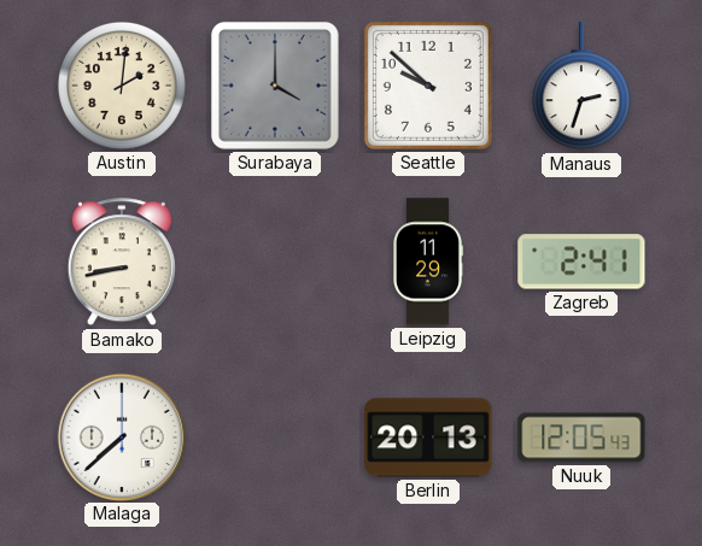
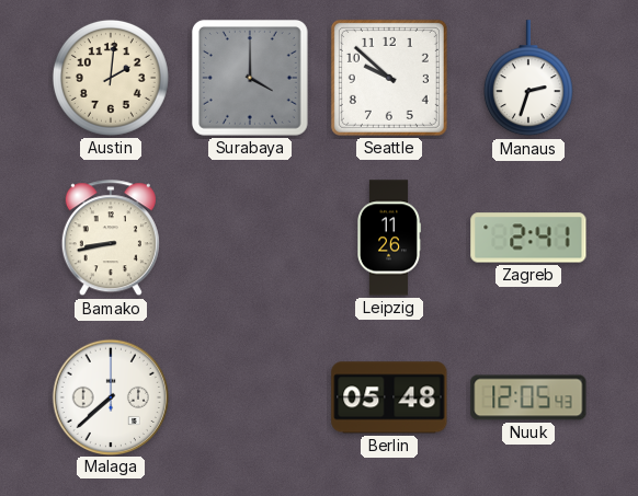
Leipzig: 11:29 -> 11:26
Berlin: 20:13 -> 05:48
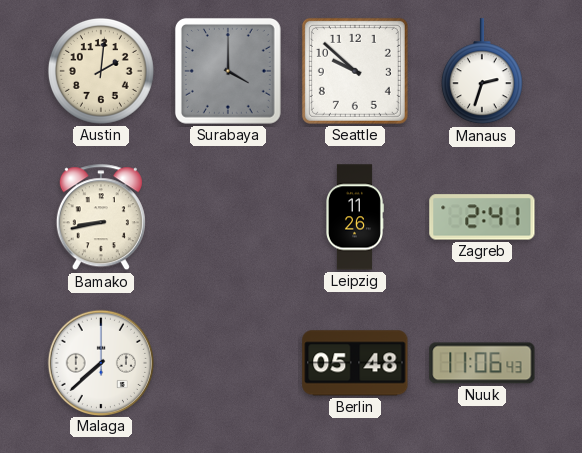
Nuuk: 12:05 -> 11:06
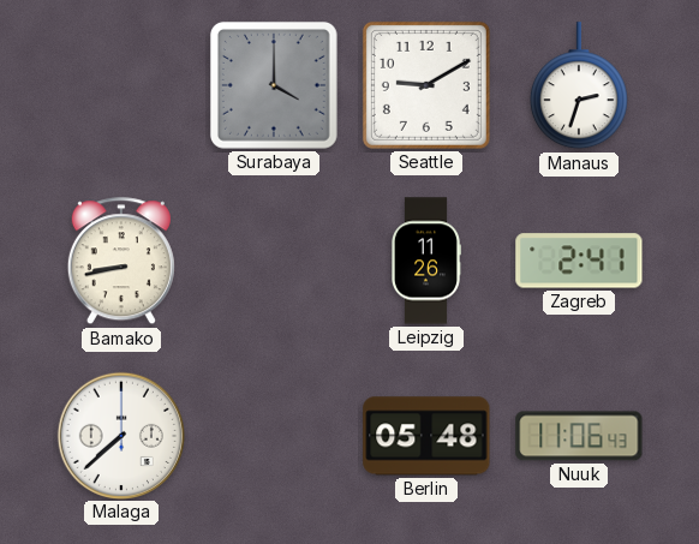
Austin: 2:01 -> none
Seattle: 9:52 -> 9:10
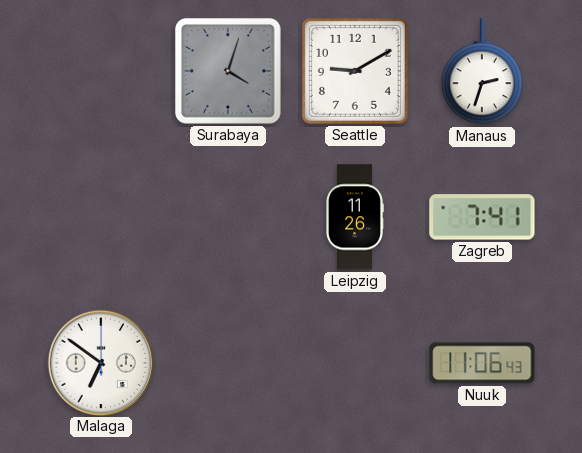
Surabaya: 4:00 -> 4:03
Bamako: 8:43 -> none
Zagreb: 2:41 -> 7:41
Malaga: 7:38 -> 6:51
Berlin: 05:48 -> none
